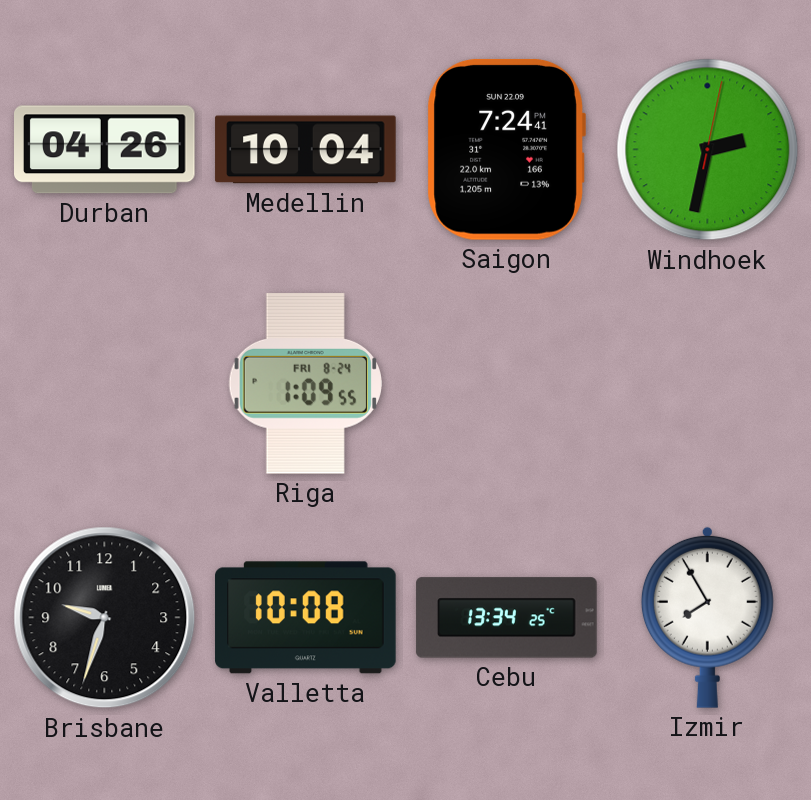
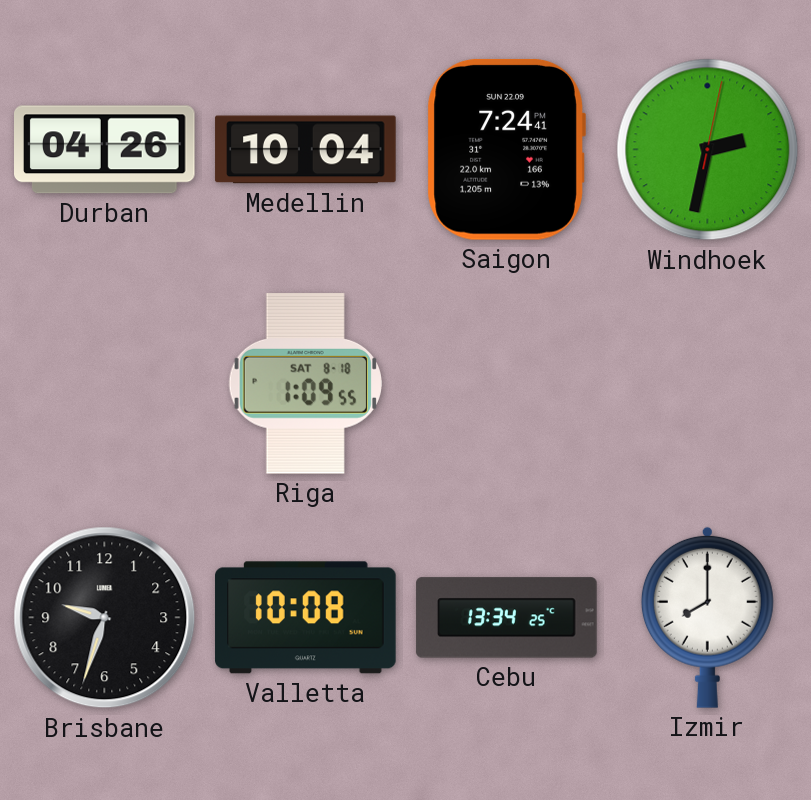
Riga date: FRI 8-24 -> SAT 8-18
Izmir: 7:55 -> 8:00
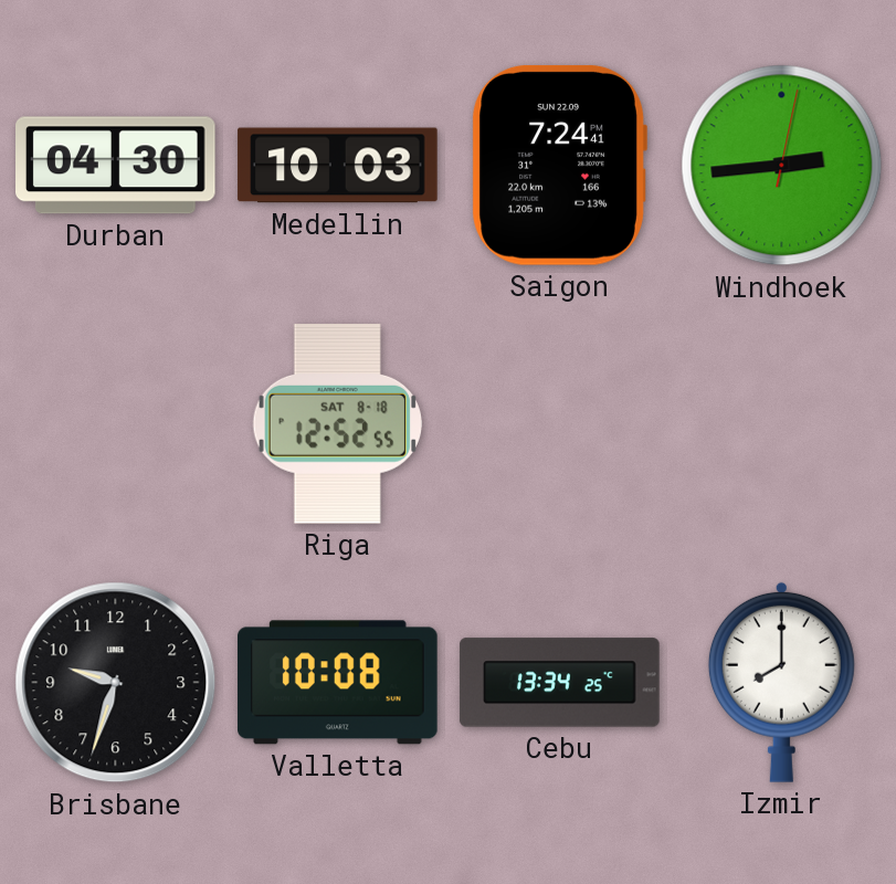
Durban: 04:26 -> 04:30
Medellin: 10:04 -> 10:03
Windhoek: 2:32 -> 2:44
Riga: 1:09 -> 12:52
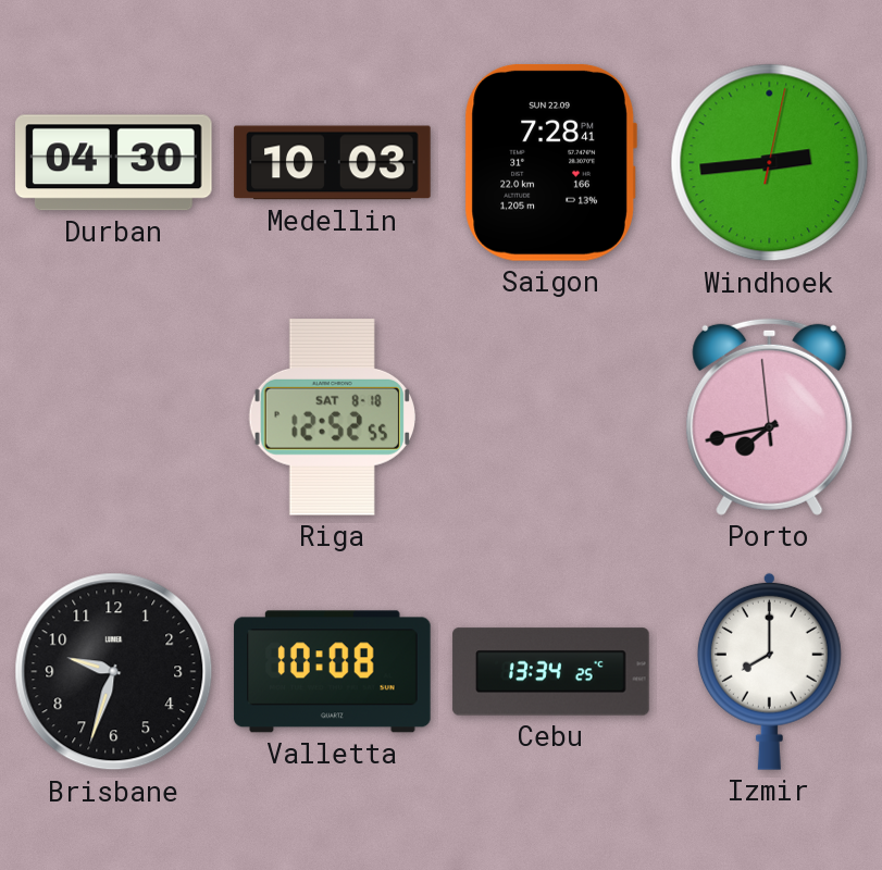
Saigon: 7:24 -> 7:28
Porto: none -> 7:42
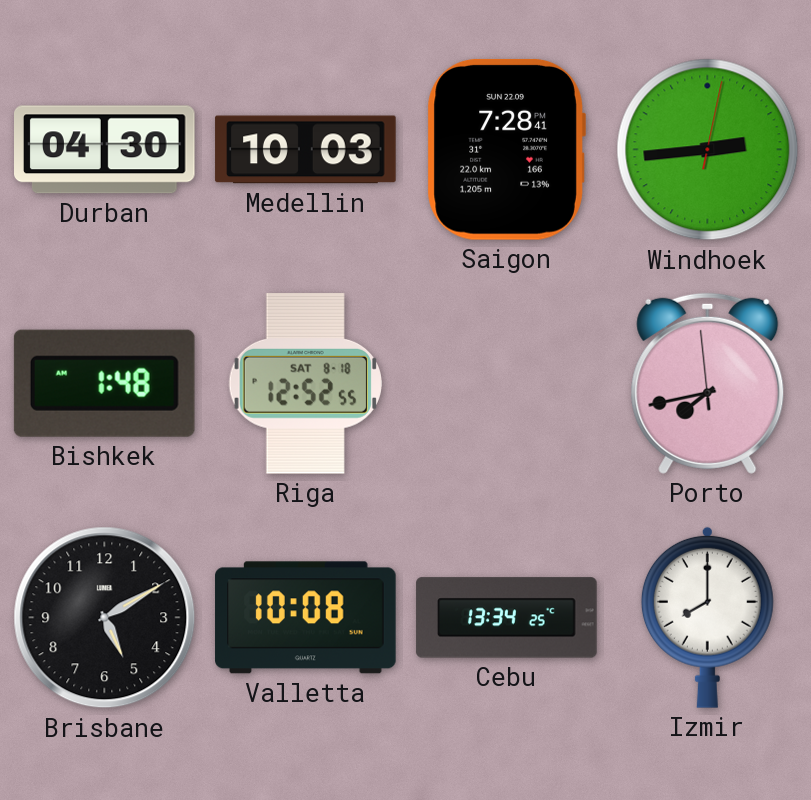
Bishkek: none -> 1:48
Brisbane: 9:33 -> 5:10
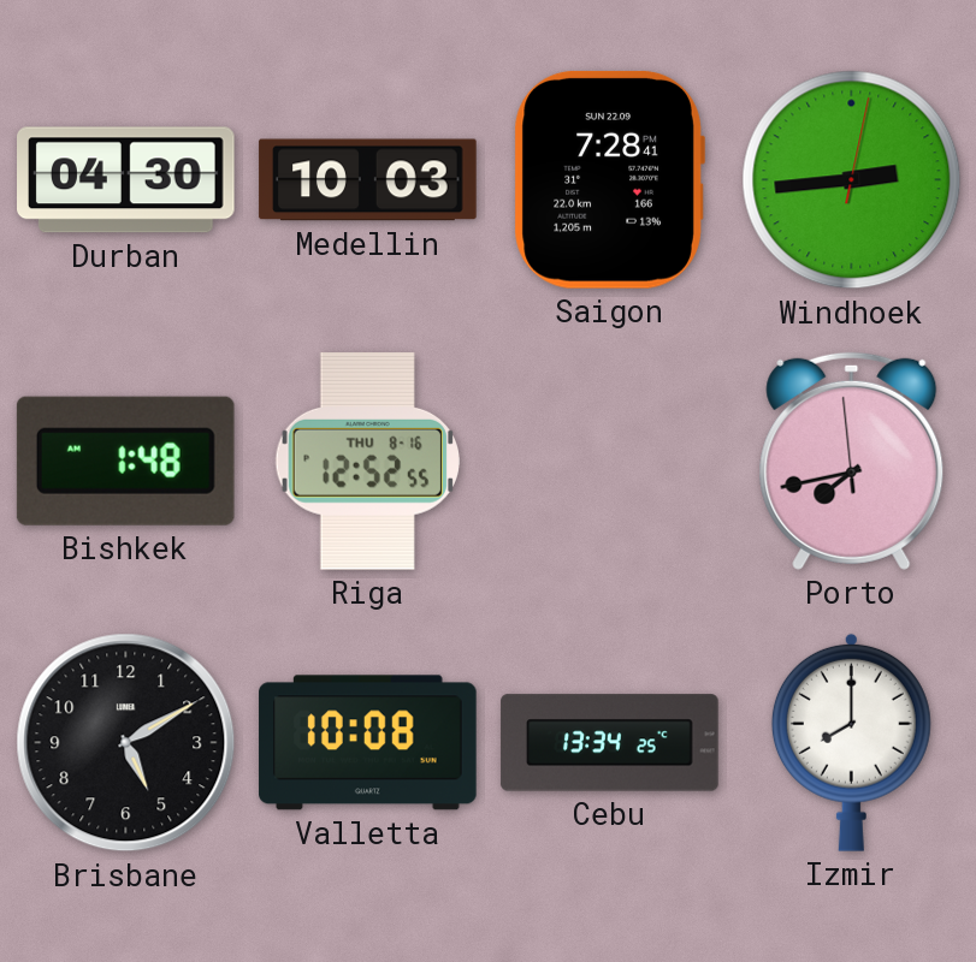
Riga date: SAT 8-18 -> THU 8-16
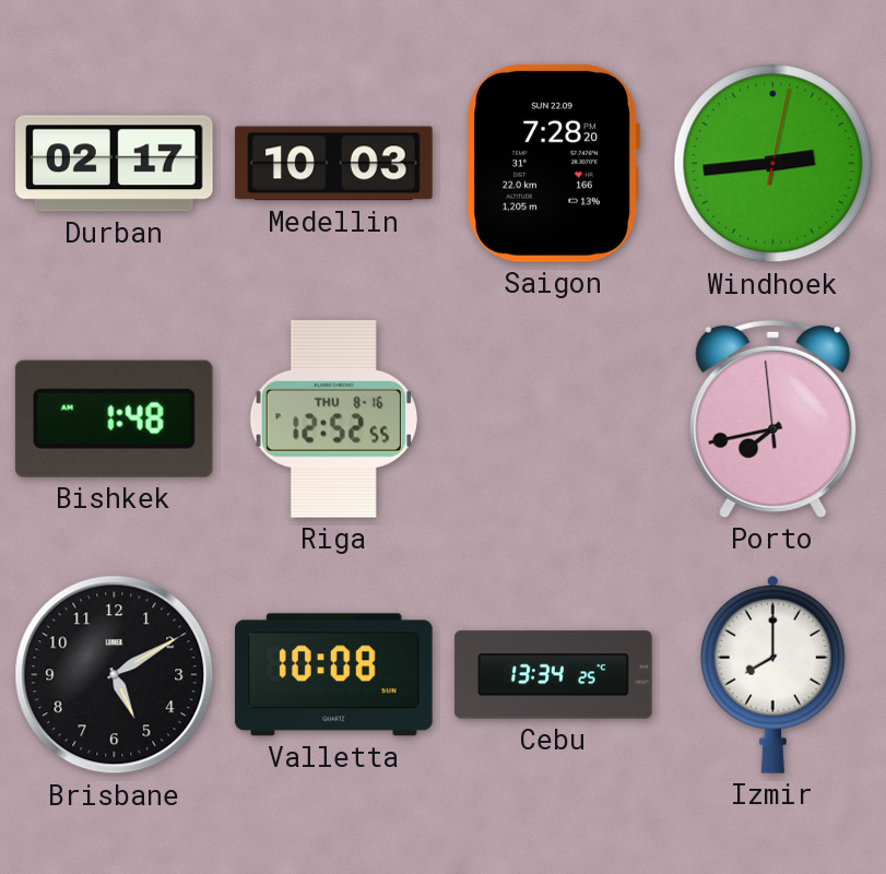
Durban: 04:30 -> 02:17
Saigon: 7:28:41 -> 7:28:20
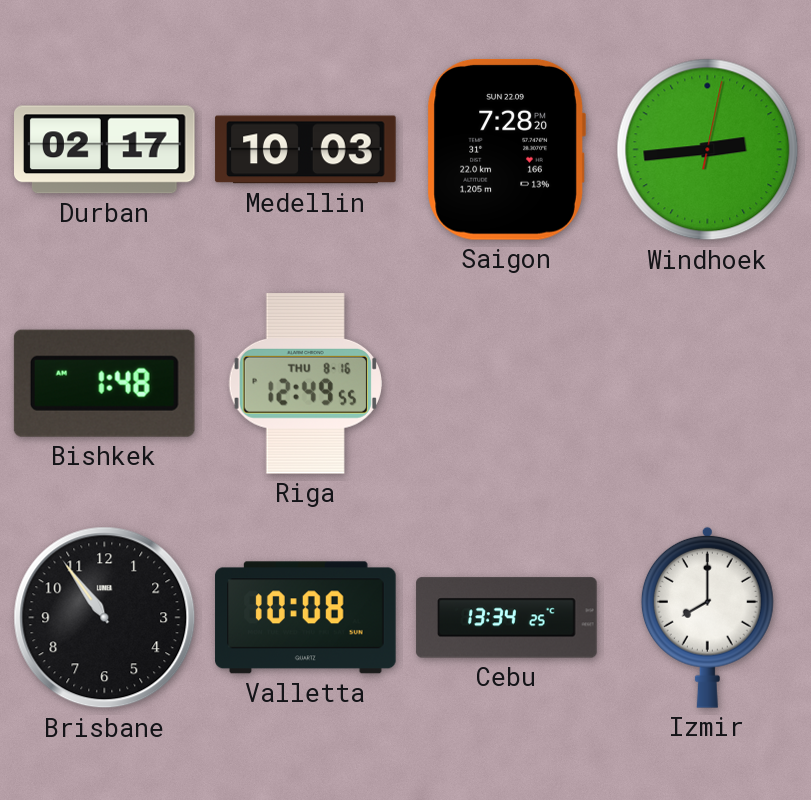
Riga: 12:52 -> 12:49
Porto: 7:42 -> none
Brisbane: 5:10 -> 10:54
